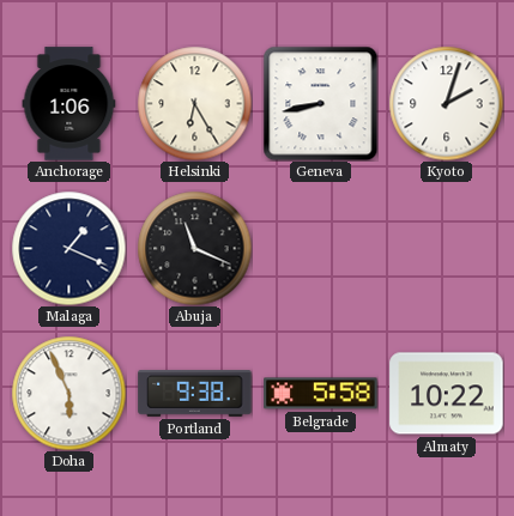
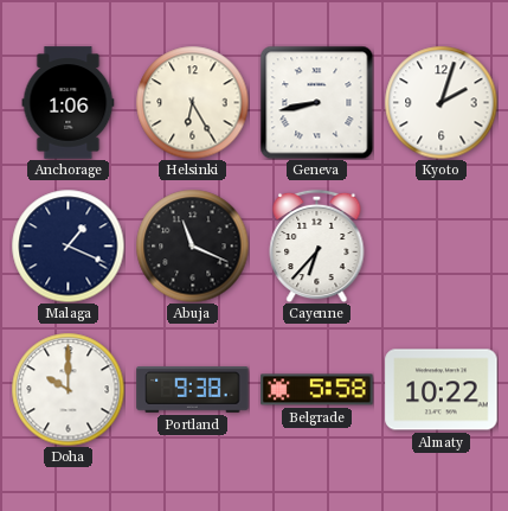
Cayenne: none -> 6:37
Doha: 5:56 -> 10:00
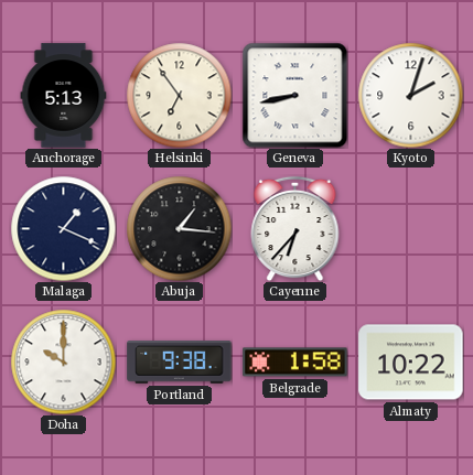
Anchorage: 1:06 -> 5:13
Helsinki: 6:25 -> 6:54
Abuja: 11:19 -> 1:16
Belgrade: 5:58 -> 1:58
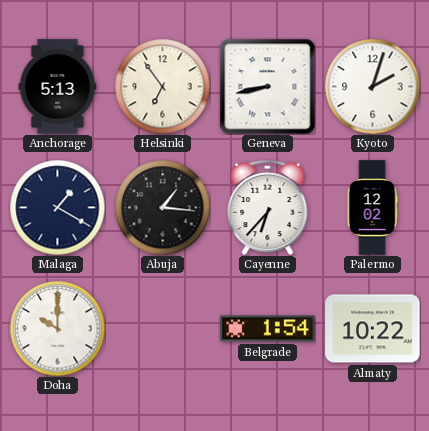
Malaga: 1:19 -> 1:20
Palermo: none -> 12:02
Portland: 9:38 -> none
Belgrade: 1:58 -> 1:54
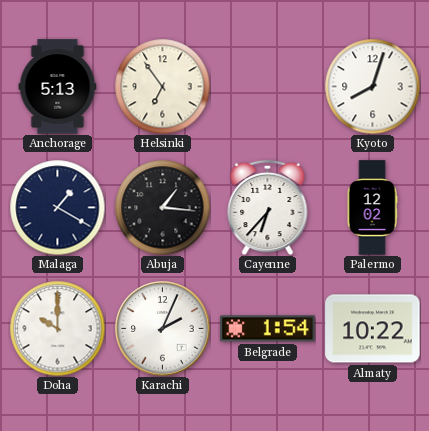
Geneva: 8:43 -> none
Kyoto: 2:03 -> 8:03
Karachi: none -> 2:04
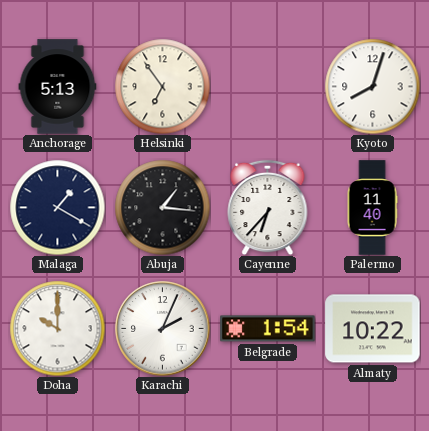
Palermo: 12:02 -> 11:40
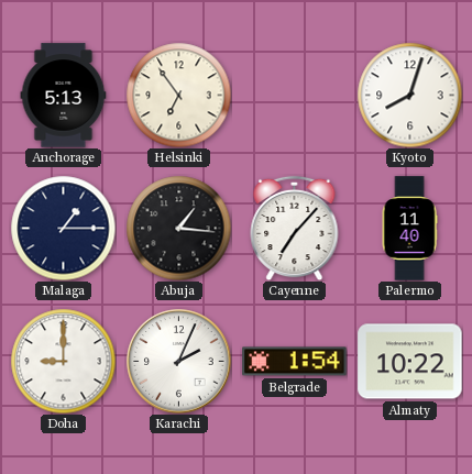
Malaga: 1:20 -> 1:15
Cayenne: 6:37 -> 7:07
Doha: 10:00 -> 9:00
